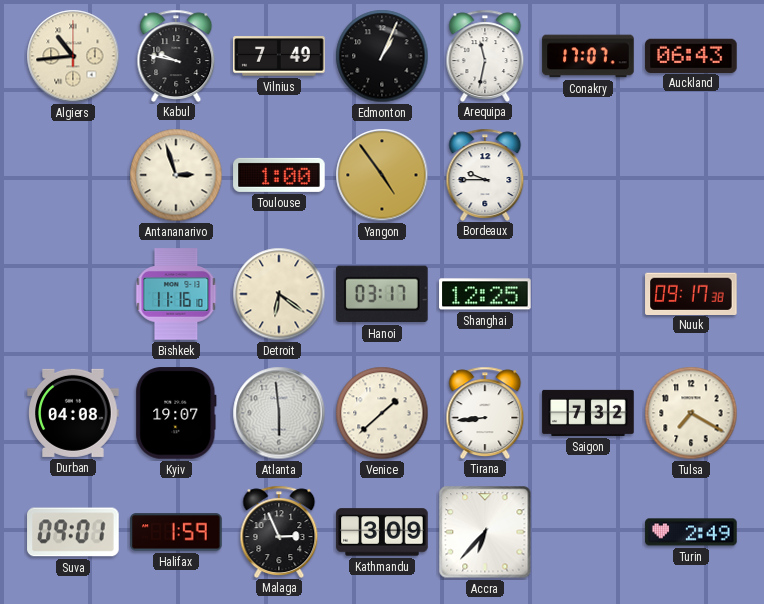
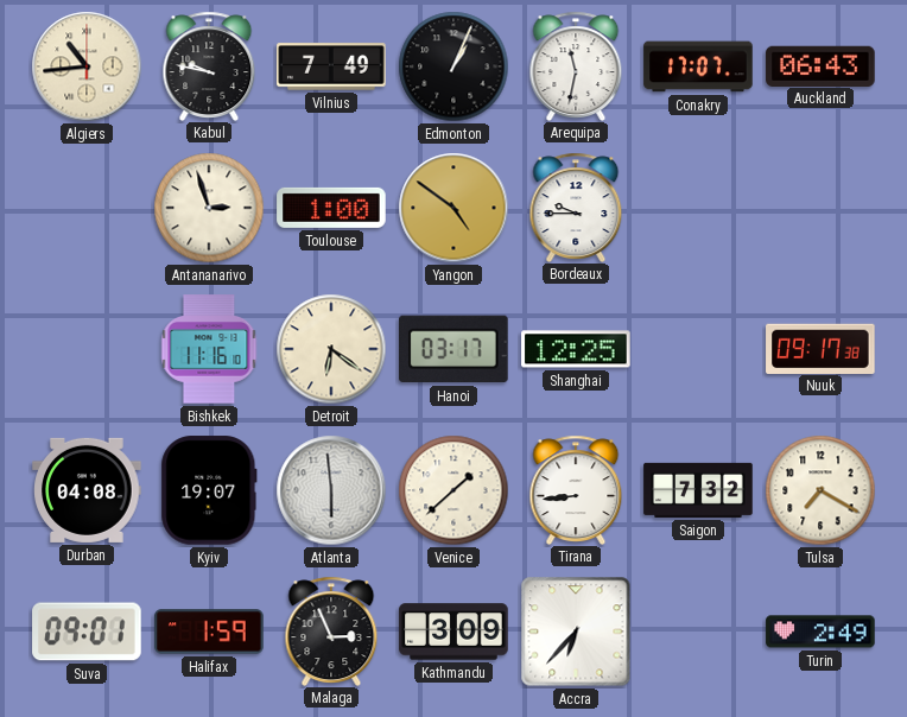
Yangon: 4:54 -> 4:51
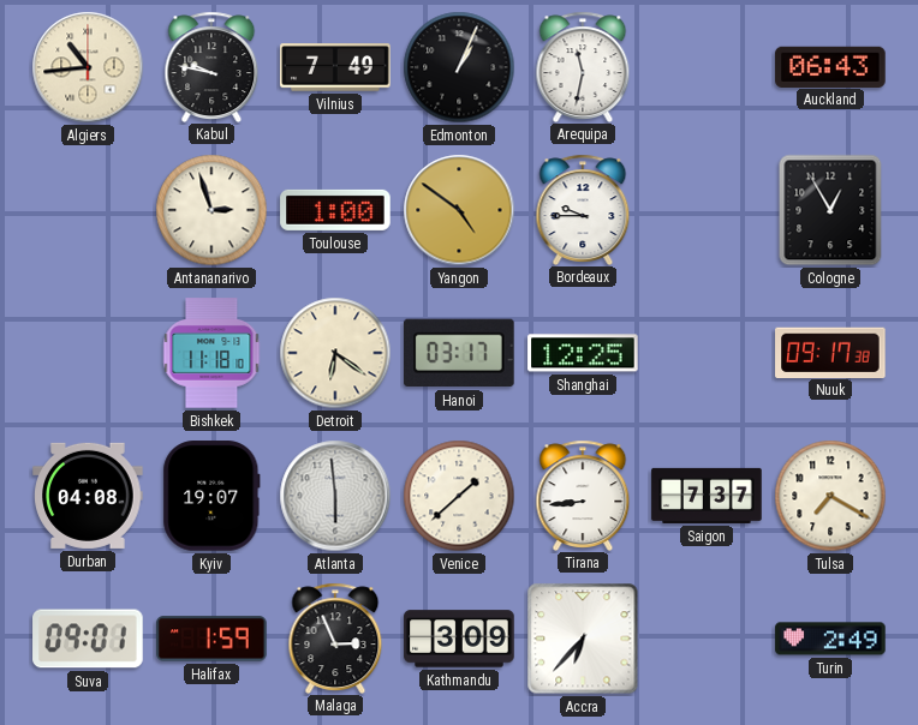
Conakry: 17:07 -> none
Cologne: none -> 12:55
Bishkek: 11:16 -> 11:18
Saigon: 7:32 -> 7:37
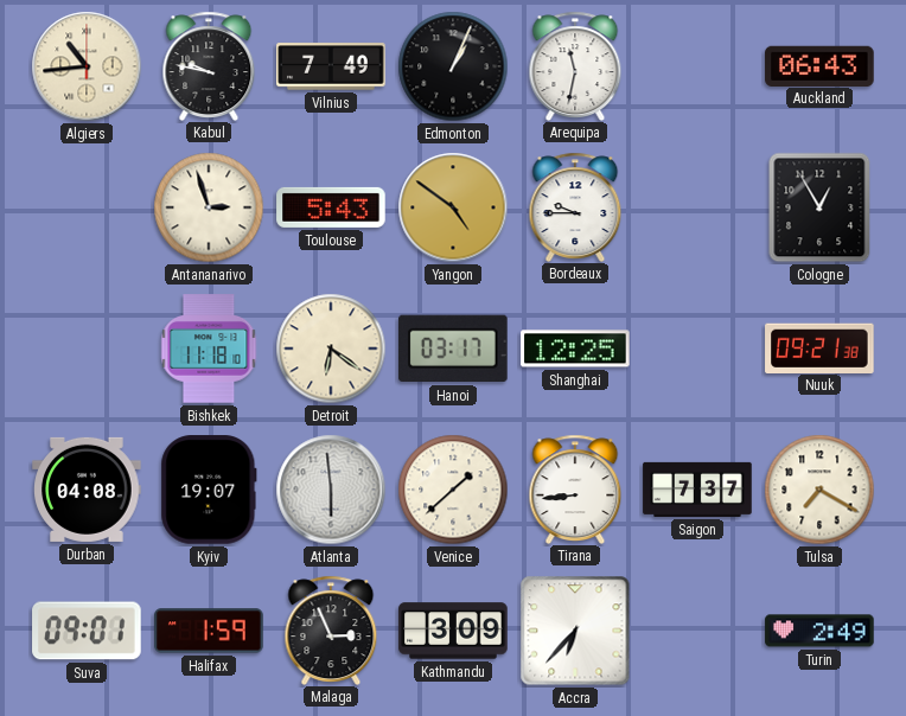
Toulouse: 1:00 -> 5:43
Nuuk: 09:17 -> 09:21
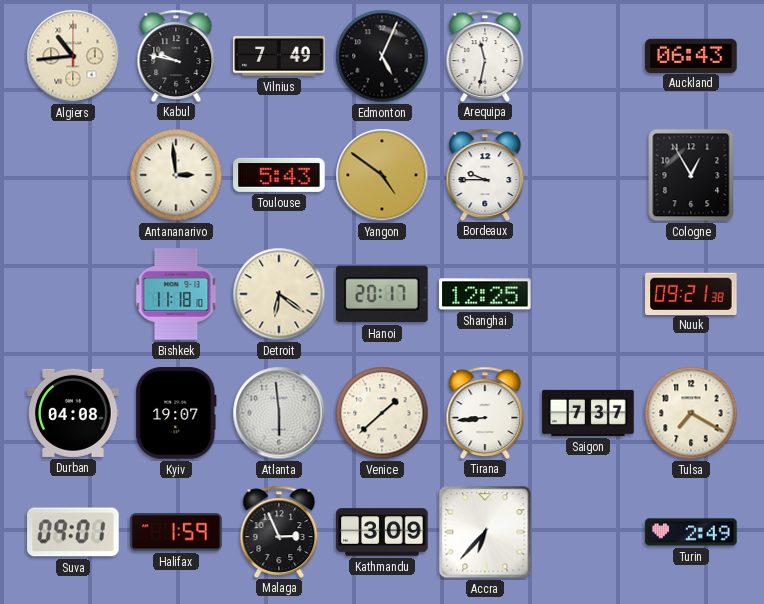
Edmonton: 1:04 -> 5:04
Antananarivo: 2:57 -> 2:59
Hanoi: 03:17 -> 20:17
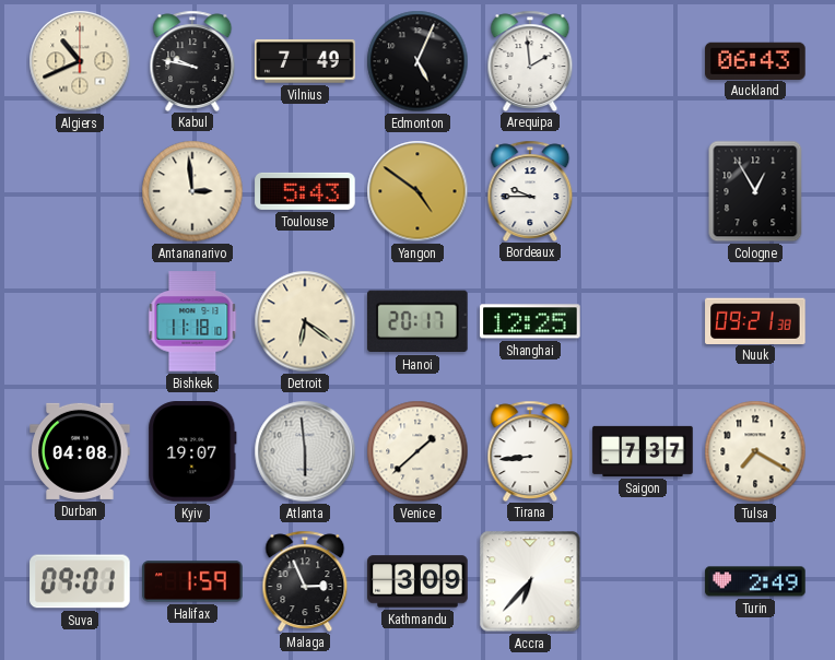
Algiers: 10:44 -> 10:41
Arequipa: 11:32 -> 1:59
